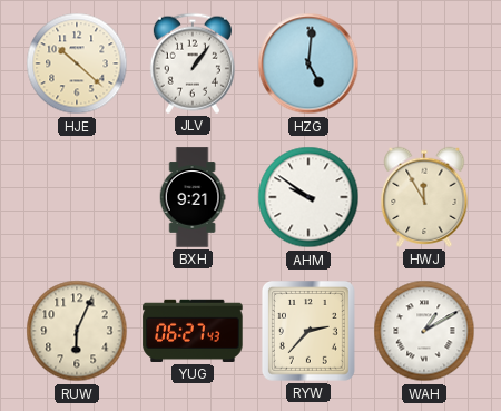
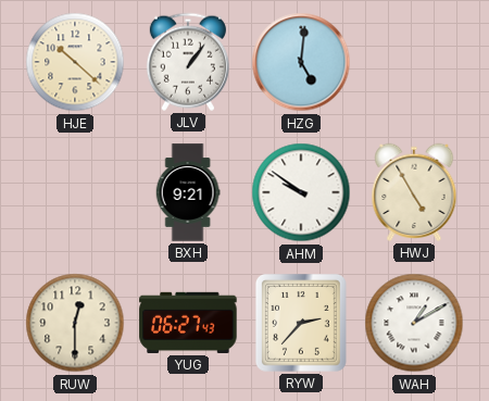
HWJ: 11:55 -> 4:55
RUW: 6:04 -> 12:30
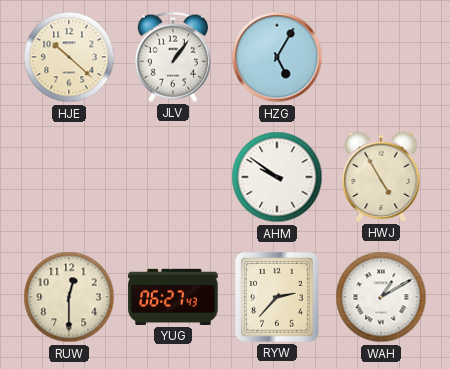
HZG: 5:01 -> 5:05
BXH: 9:21 -> none
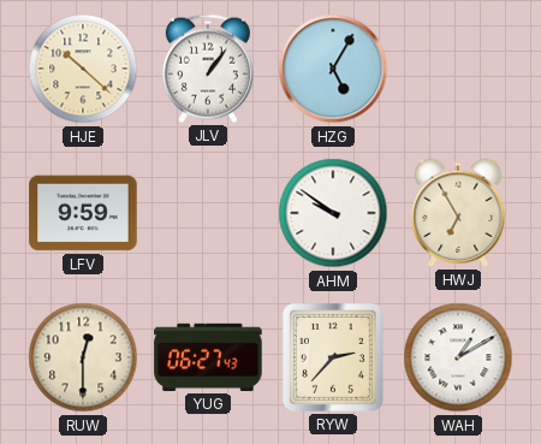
LFV: none -> 9:59
HWJ: 4:55 -> 6:55
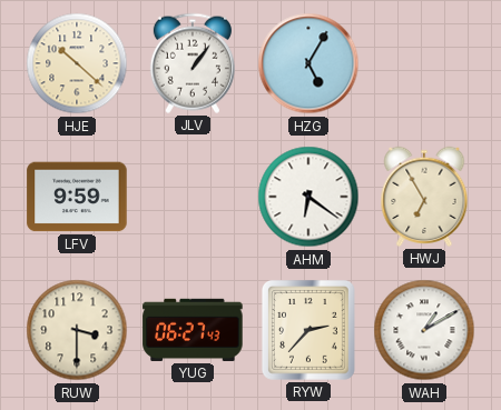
AHM: 9:51 -> 6:21
RUW: 12:30 -> 3:30
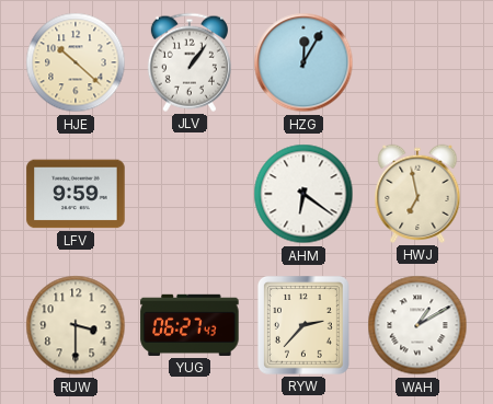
HZG: 5:05 -> 12:05
HWJ: 6:55 -> 6:58
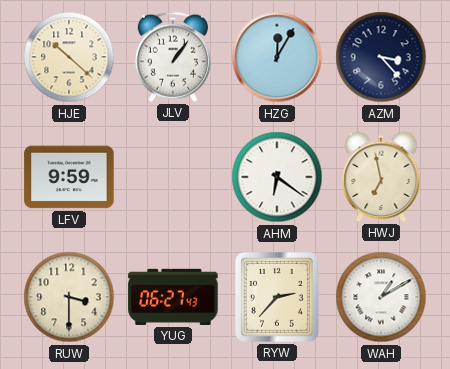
AZM: none -> 3:23
